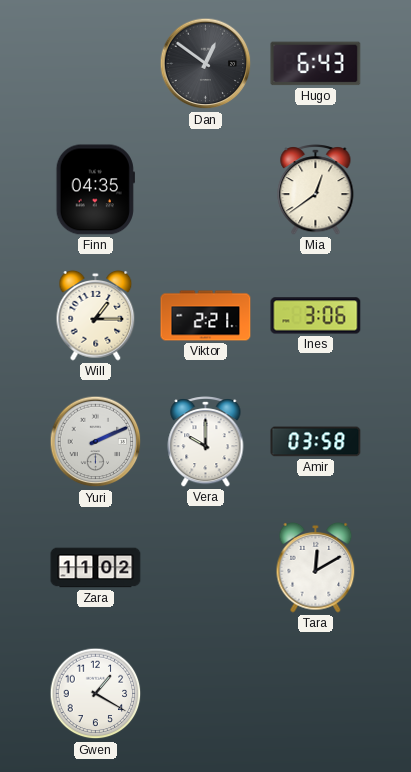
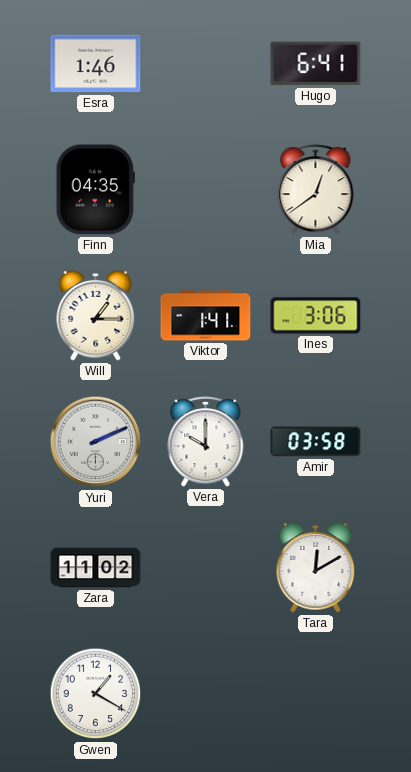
Esra: none -> 1:46
Dan: 12:51 -> none
Hugo: 6:43 -> 6:41
Viktor: 2:21 -> 1:41
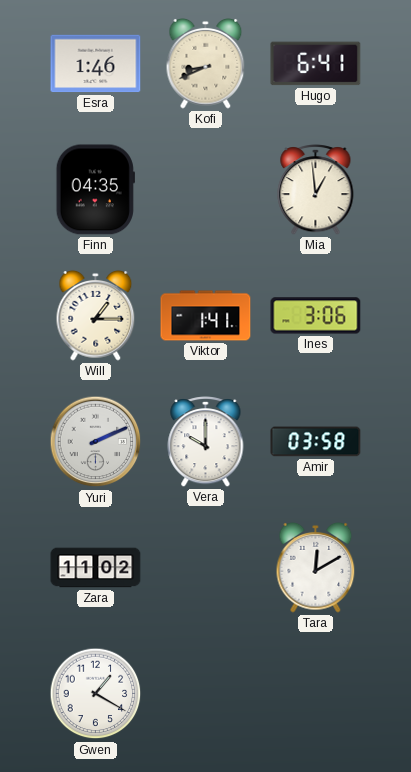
Kofi: none -> 8:41
Mia: 12:39 -> 12:59
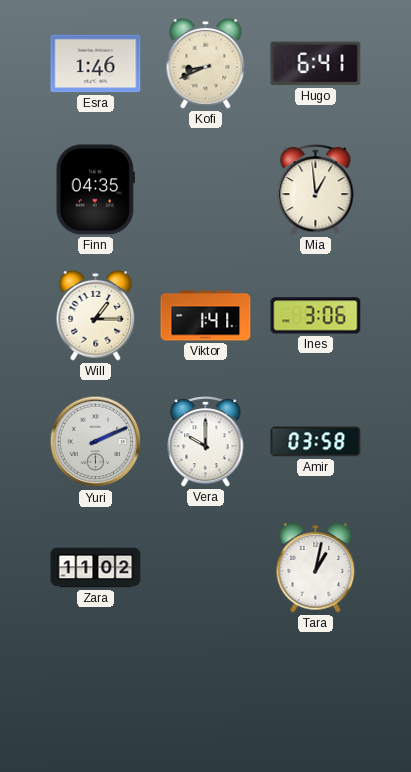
Tara: 12:10 -> 1:02
Gwen: 1:20 -> none
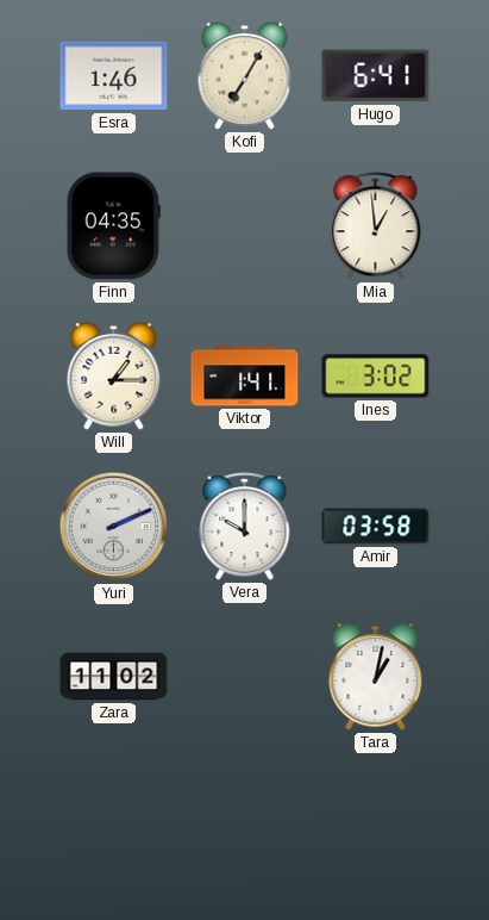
Kofi: 8:41 -> 7:05
Ines: 3:06 -> 3:02
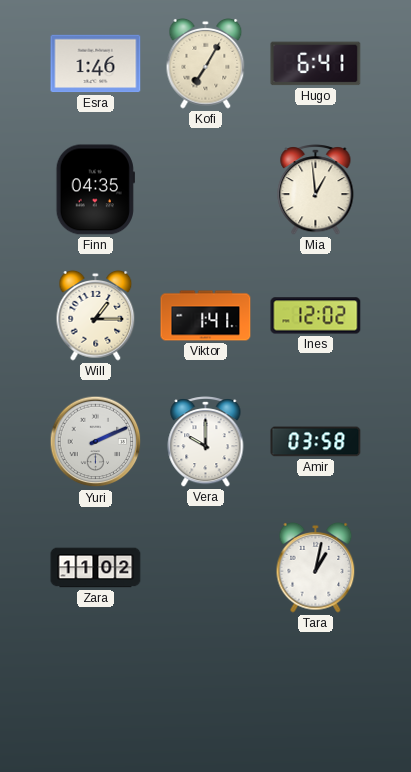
Ines: 3:02 -> 12:02
